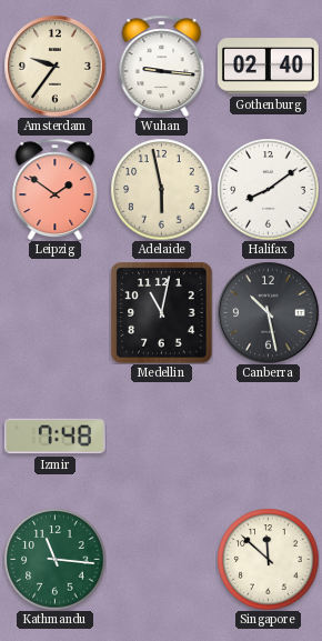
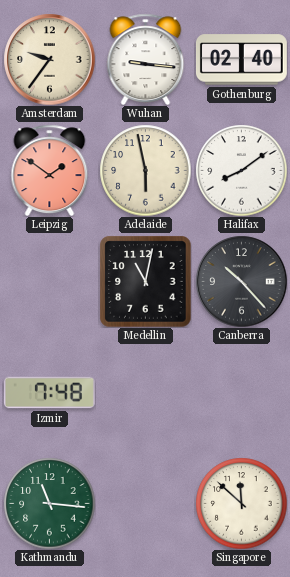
Canberra: 10:28 -> 10:23
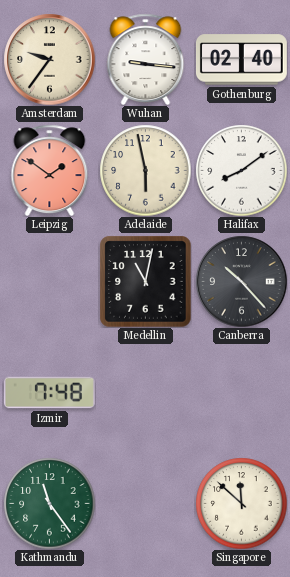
Kathmandu: 11:16 -> 11:24
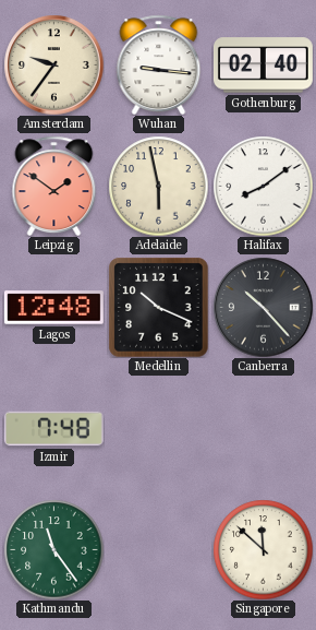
Lagos: none -> 12:48
Medellin: 11:02 -> 10:19
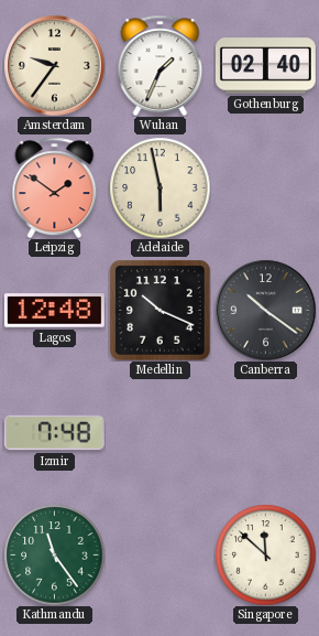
Wuhan: 9:16 -> 1:34
Halifax: 8:09 -> none
Canberra: 10:23 -> 10:21
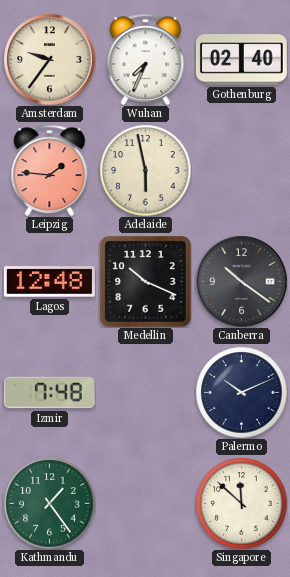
Wuhan: 1:34 -> 7:34
Leipzig: 1:51 -> 1:46
Palermo: none -> 10:11
Kathmandu: 11:24 -> 1:24
